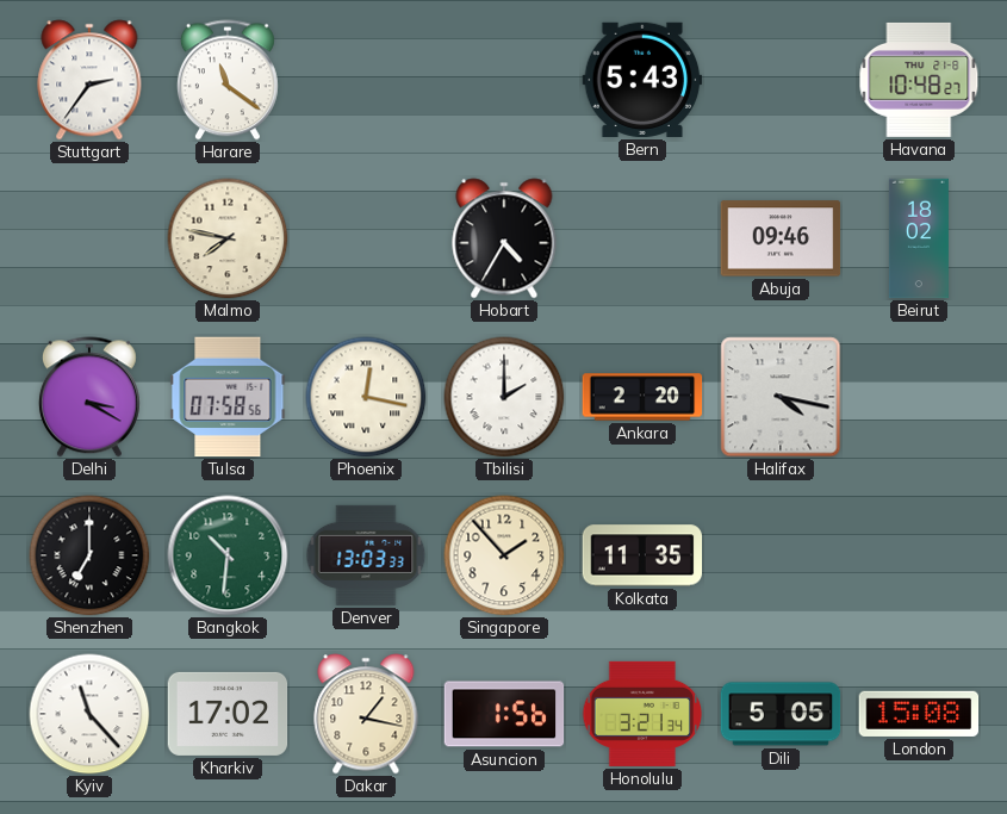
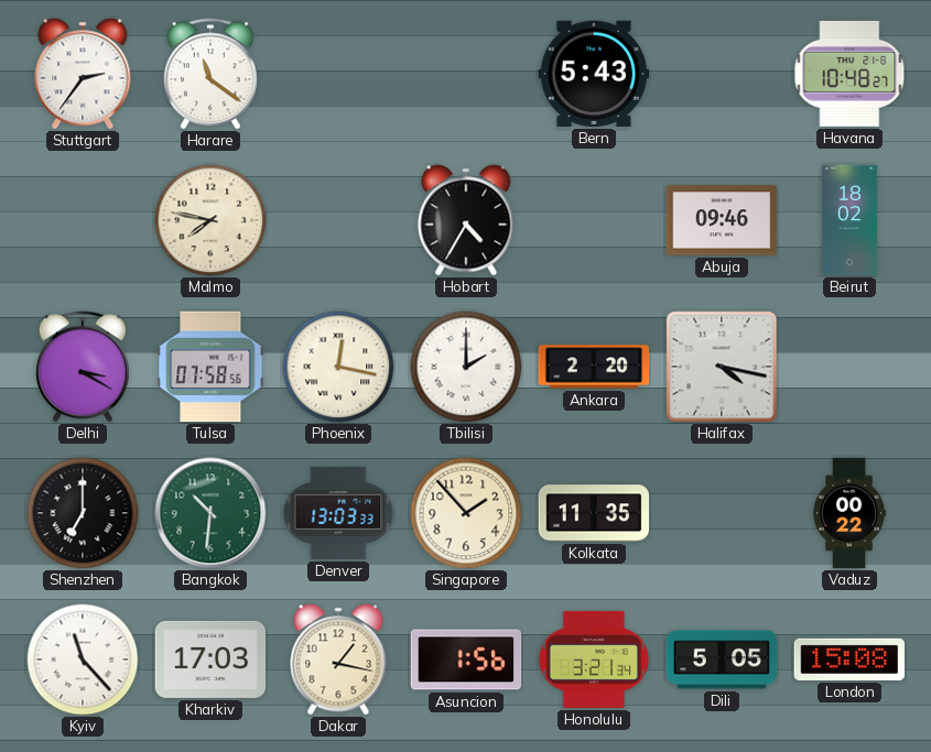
Vaduz: none -> 00:22
Kharkiv: 17:02 -> 17:03
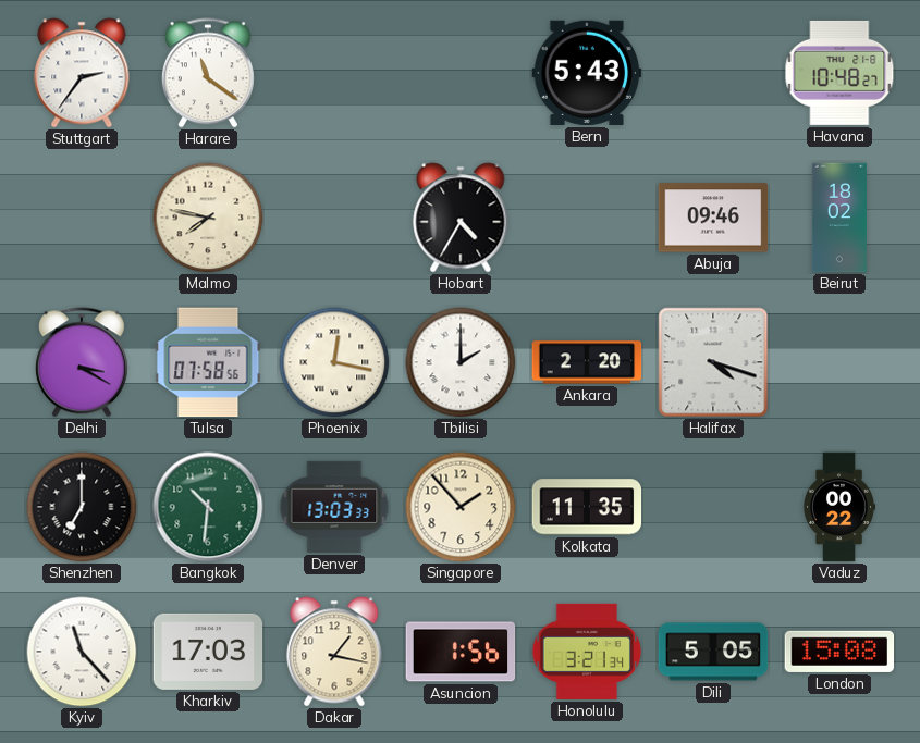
Halifax: 4:17 -> 4:18
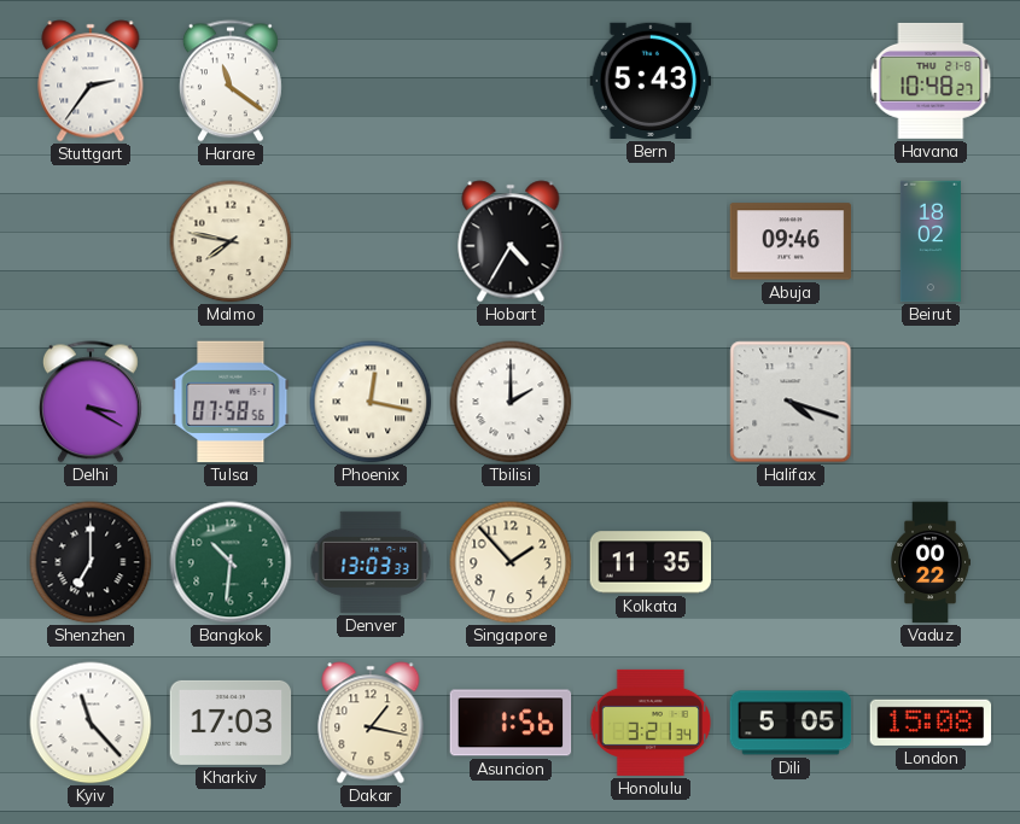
Ankara: 2:20 -> none
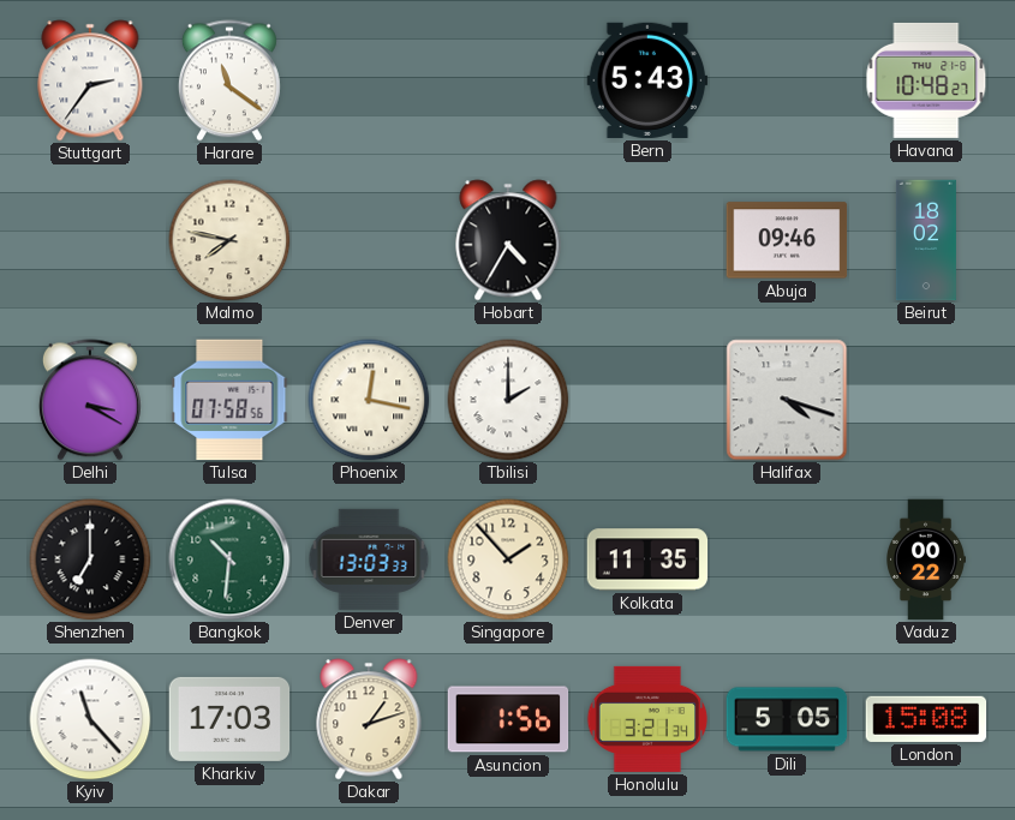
Dakar: 1:17 -> 1:12
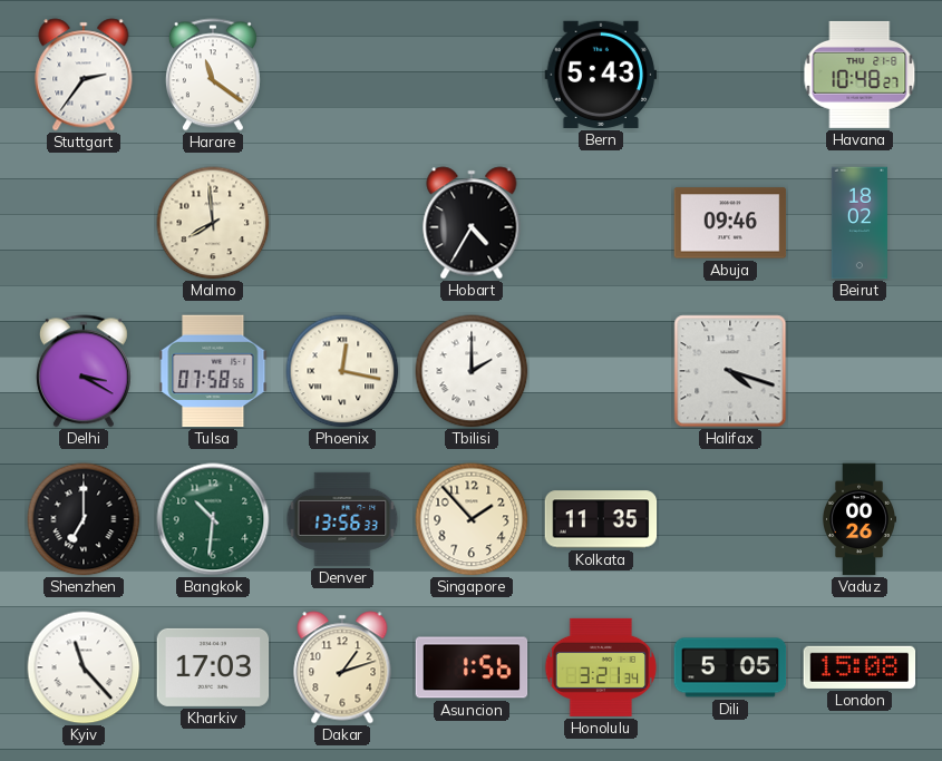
Malmo: 7:47 -> 7:59
Denver: 13:03 -> 13:56
Vaduz: 00:22 -> 00:26
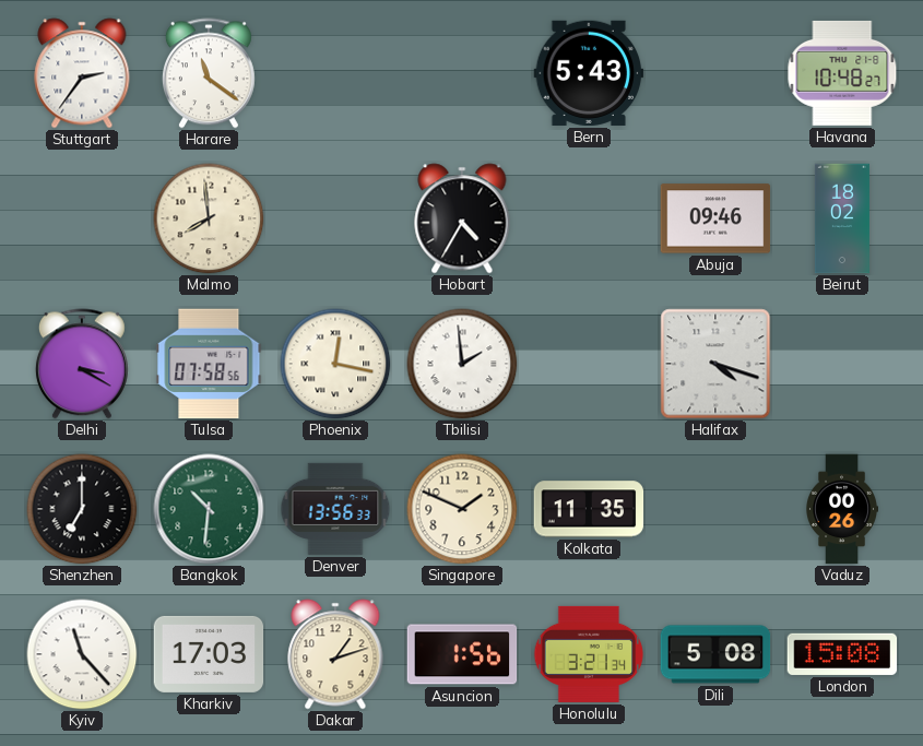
Tbilisi: 2:00 -> 1:59
Singapore: 1:53 -> 1:49
Dili: 5:05 -> 5:08
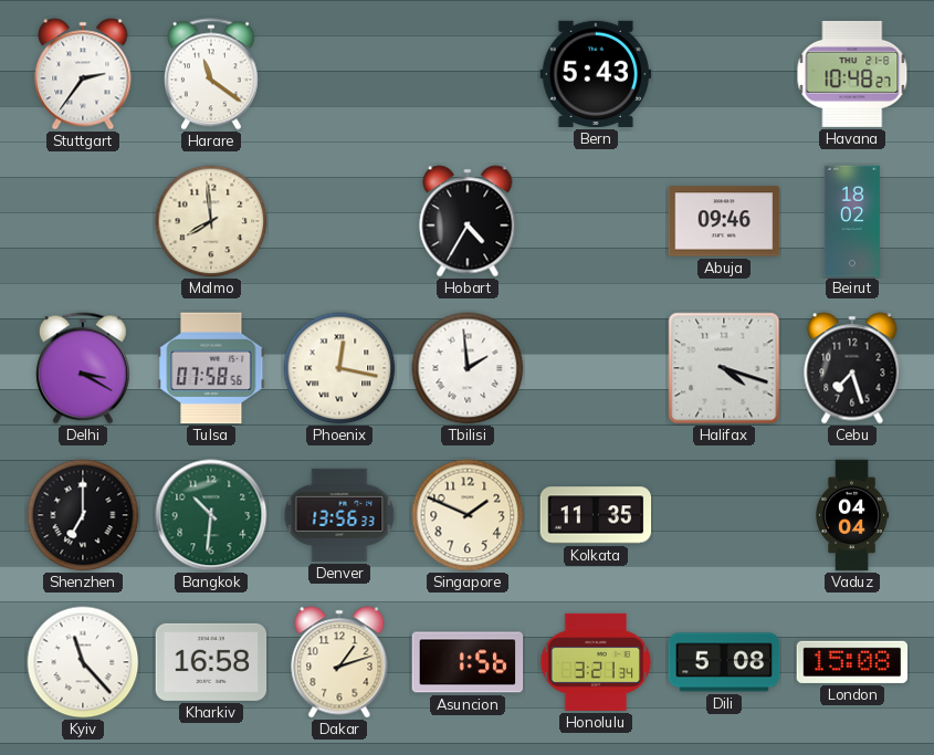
Cebu: none -> 7:27
Vaduz: 00:26 -> 04:04
Kharkiv: 17:03 -> 16:58
